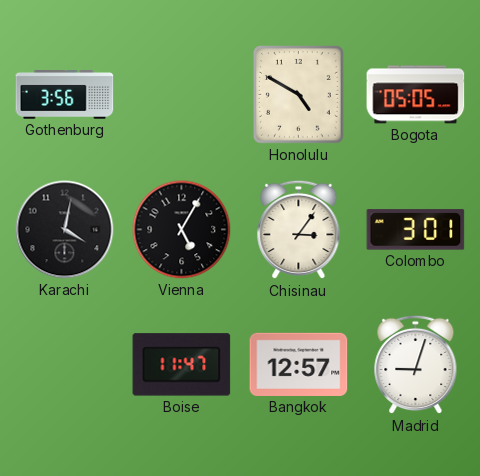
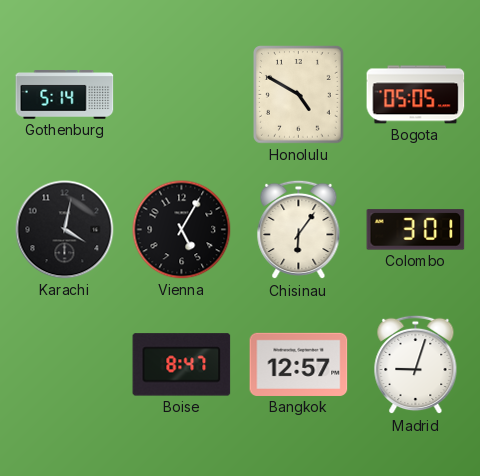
Gothenburg: 3:56 -> 5:14
Chisinau: 3:06 -> 6:06
Boise: 11:47 -> 8:47
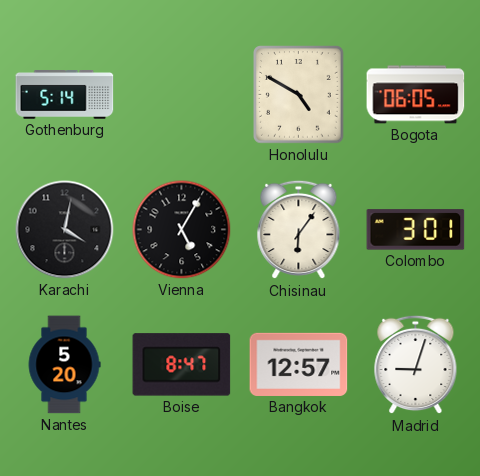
Bogota: 05:05 -> 06:05
Nantes: none -> 5:20
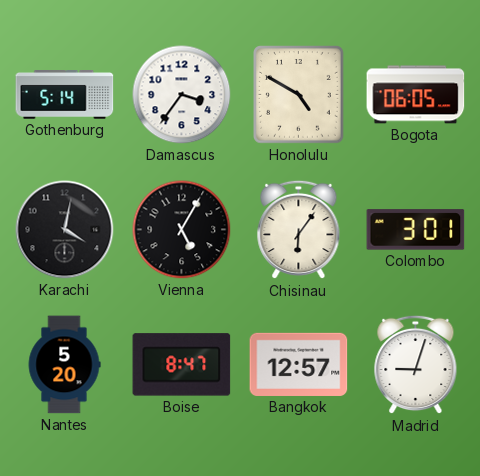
Damascus: none -> 3:36
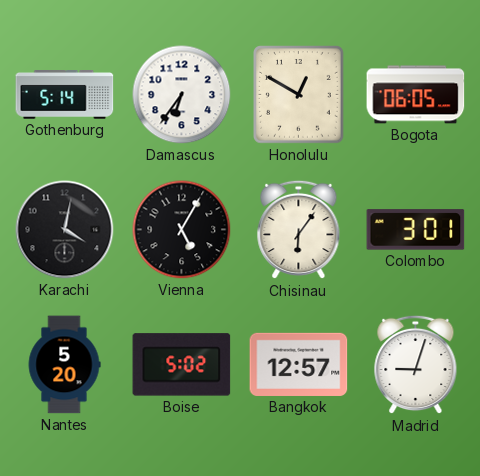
Damascus: 3:36 -> 6:36
Honolulu: 4:50 -> 12:50
Boise: 8:47 -> 5:02
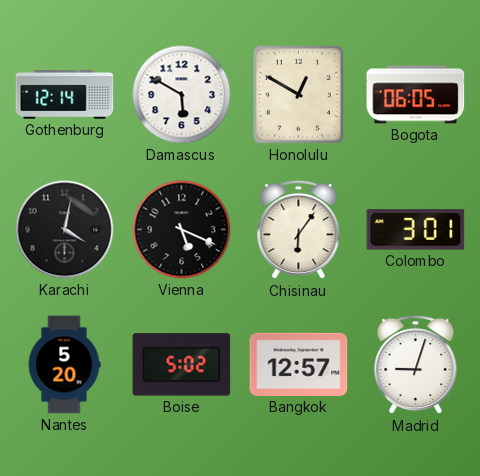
Gothenburg: 5:14 -> 12:14
Damascus: 6:36 -> 5:50
Vienna: 5:05 -> 5:19
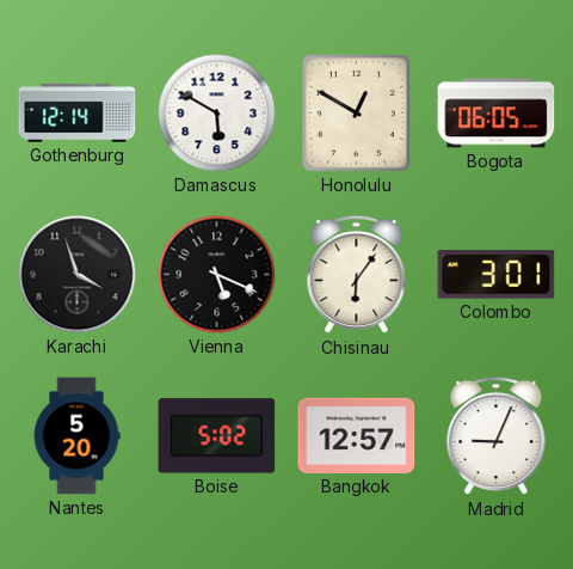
Karachi: 4:02 -> 3:57
Madrid: 9:03 -> 9:04
